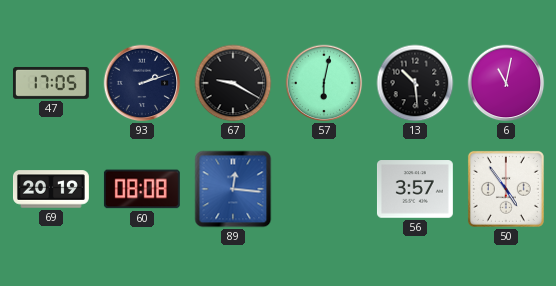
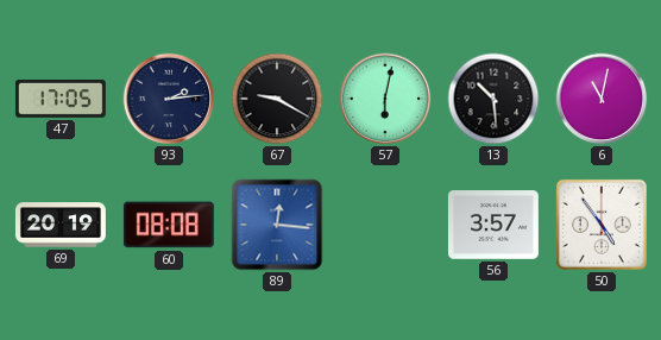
93: 2:12 -> 2:14
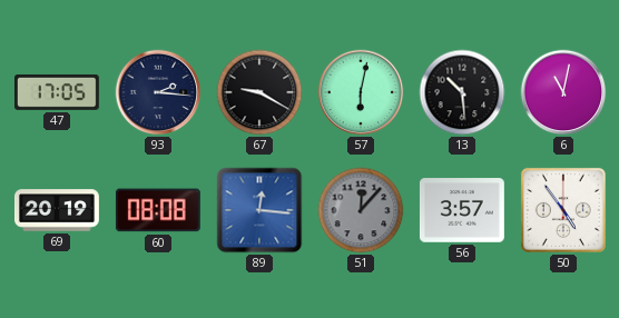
93: 2:14 -> 2:16
51: none -> 12:07
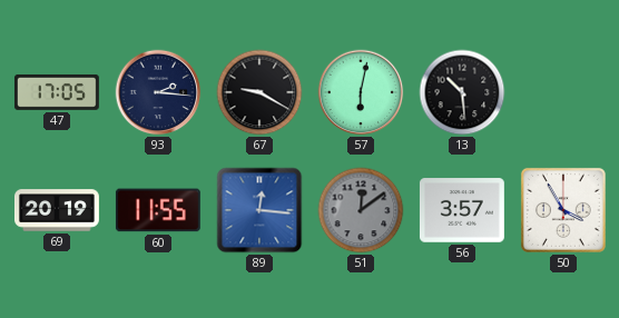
6: 11:02 -> none
60: 08:08 -> 11:55
51: 12:07 -> 12:09
50: 4:54 -> 3:55
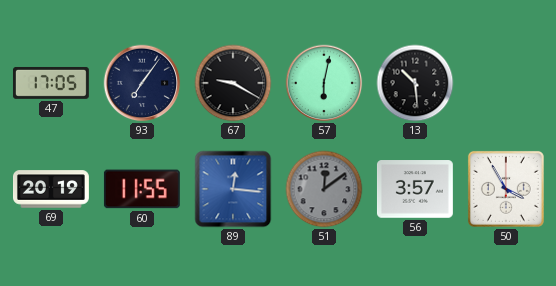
93: 2:16 -> 7:06
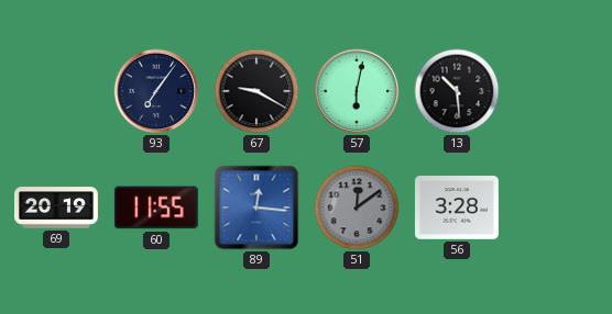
47: 17:05 -> none
56: 3:57 -> 3:28
50: 3:55 -> none
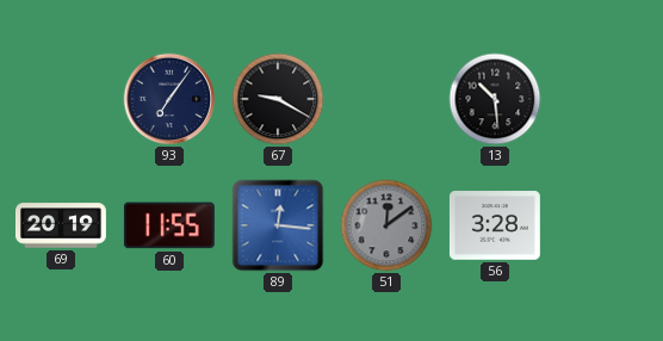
57: 6:02 -> none
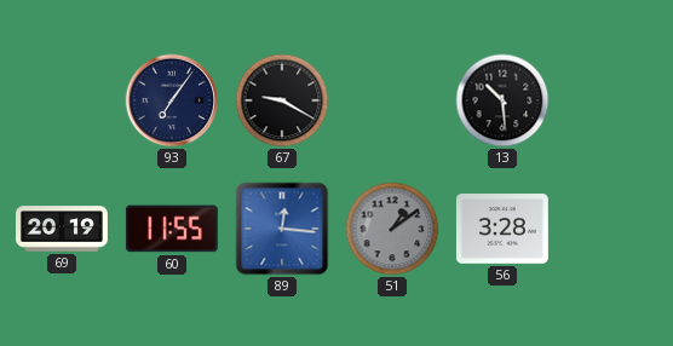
51: 12:09 -> 1:09
